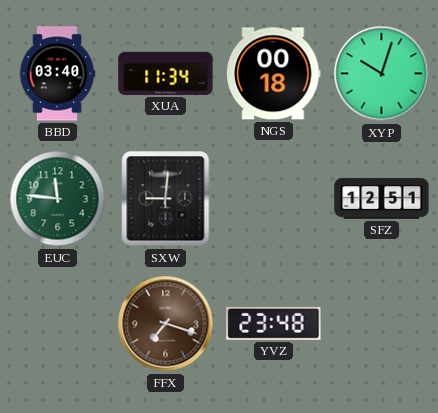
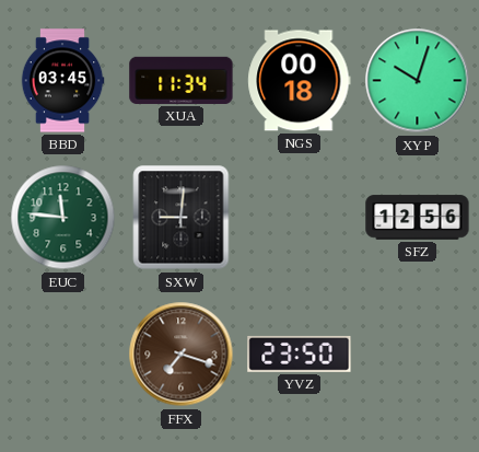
BBD: 03:40 -> 03:45
SFZ: 12:51 -> 12:56
YVZ: 23:48 -> 23:50
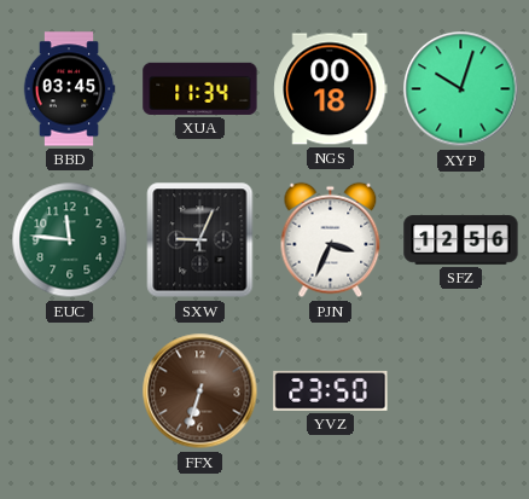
SXW: 9:01 -> 9:04
PJN: none -> 3:34
FFX: 7:18 -> 6:33
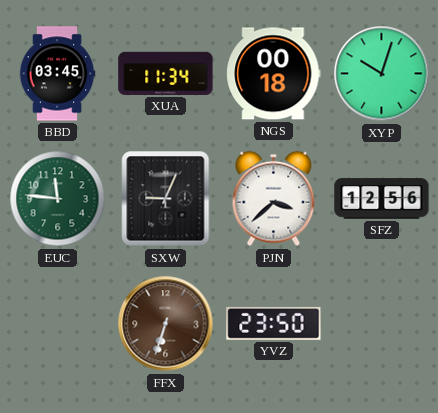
PJN: 3:34 -> 3:38
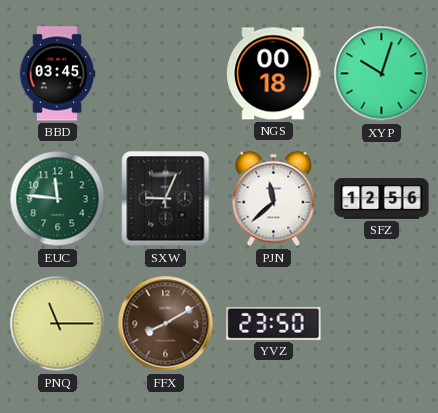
XUA: 11:34 -> none
PJN: 3:38 -> 11:38
PNQ: none -> 11:15
FFX: 6:33 -> 8:10
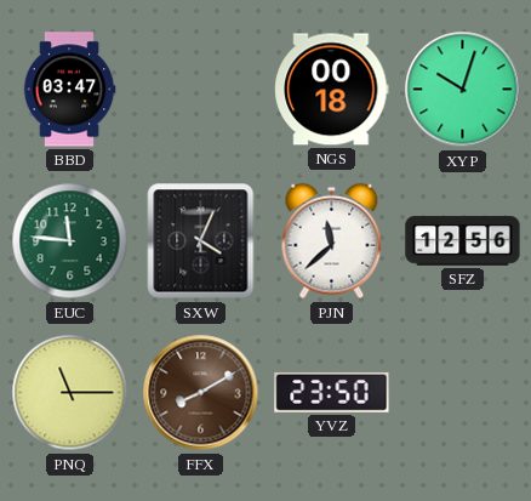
BBD: 03:45 -> 03:47
SXW: 9:04 -> 4:04
